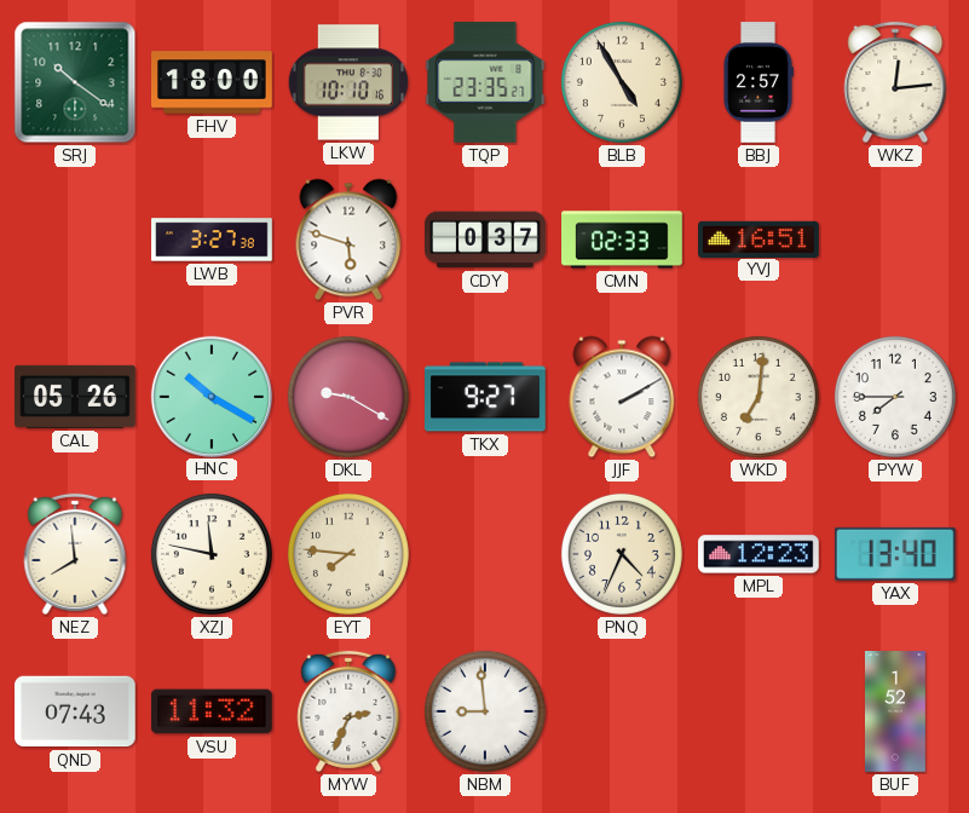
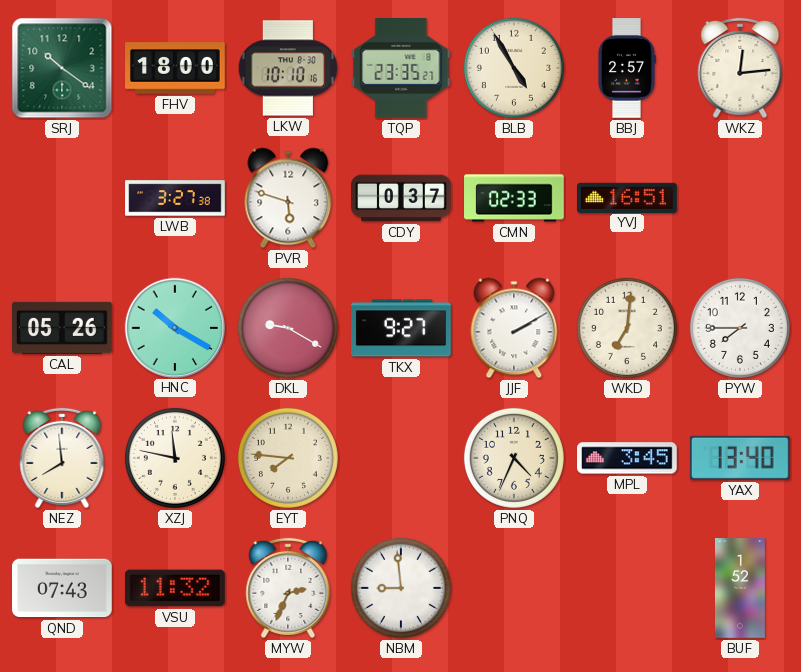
MPL: 12:23 -> 3:45
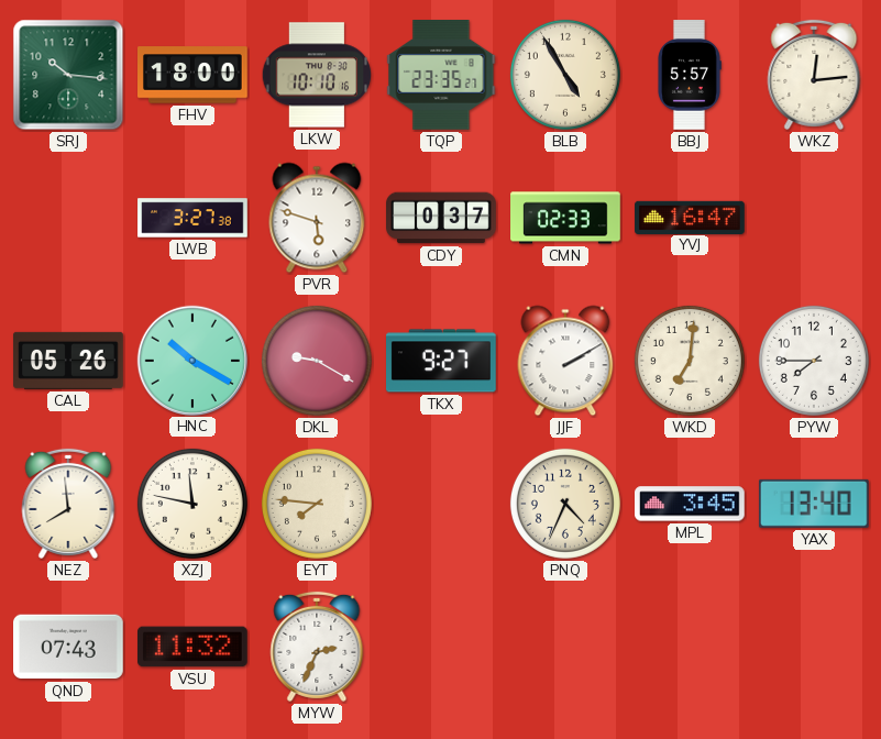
SRJ: 10:21 -> 10:16
BBJ: 2:57 -> 5:57
YVJ: 16:51 -> 16:47
NBM: 8:59 -> none
BUF: 1:52 -> none
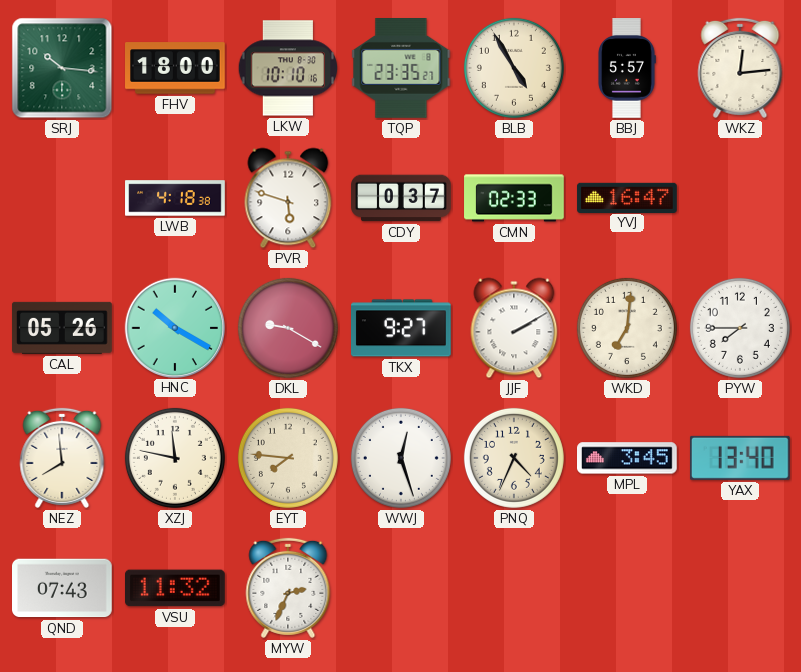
LWB: 3:27 -> 4:18
WWJ: none -> 12:27
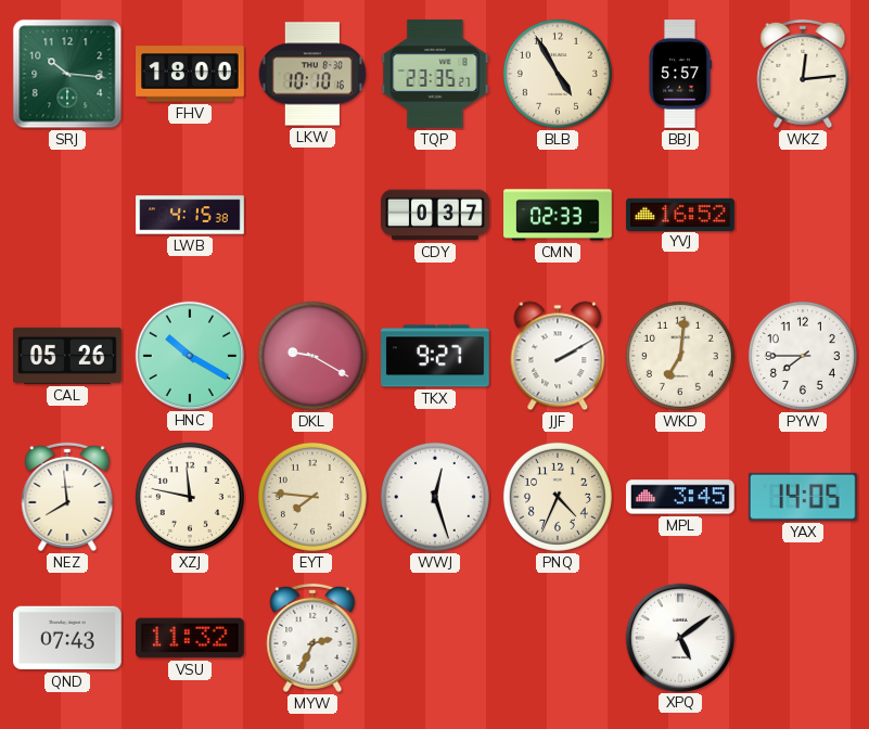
LWB: 4:18 -> 4:15
PVR: 5:48 -> none
YVJ: 16:47 -> 16:52
YAX: 13:40 -> 14:05
XPQ: none -> 5:09
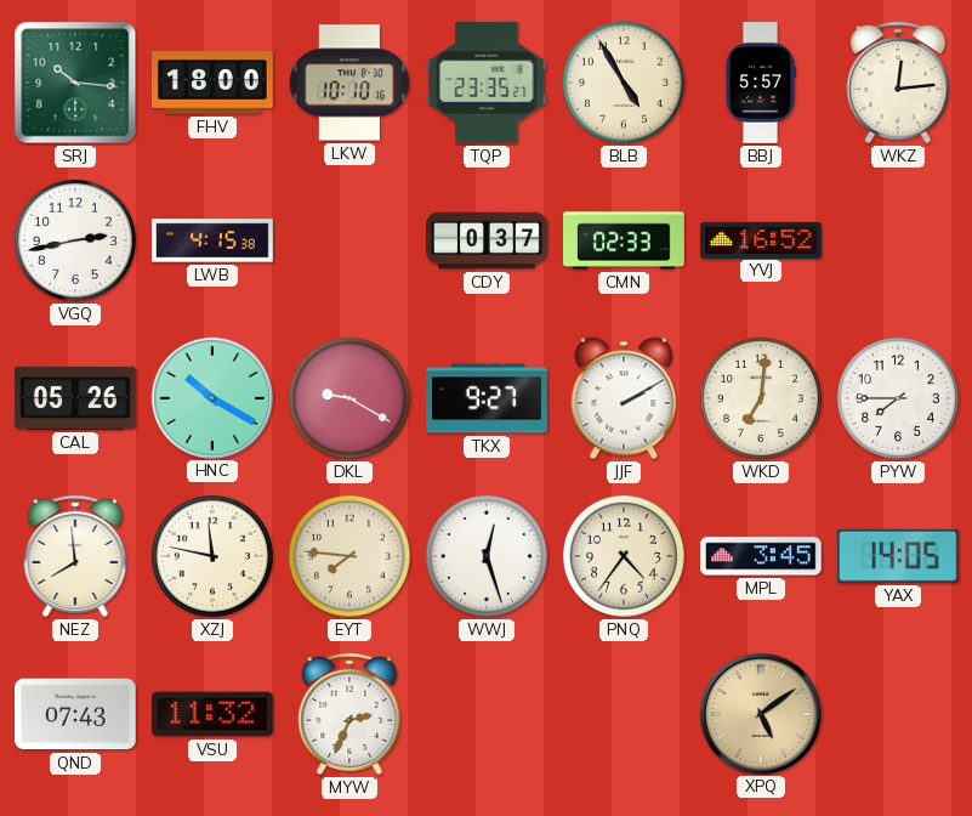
VGQ: none -> 2:43
PNQ: 4:34 -> 4:36
XPQ dial: white -> champagne
